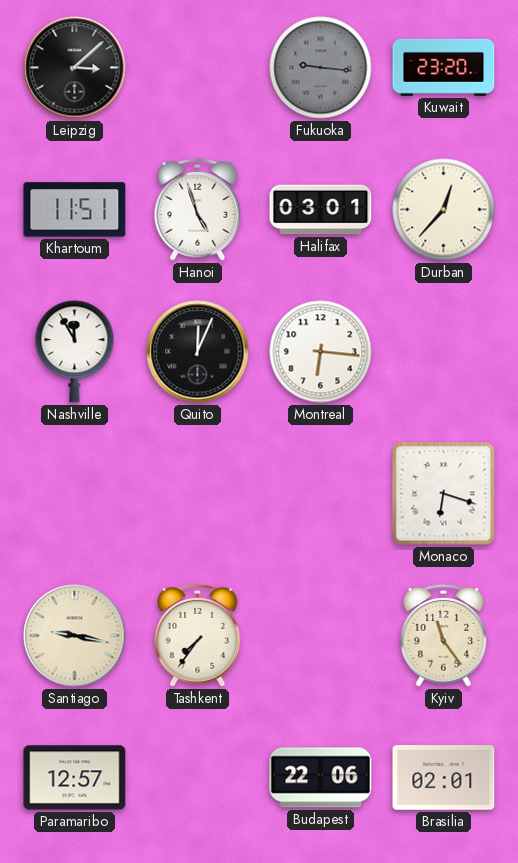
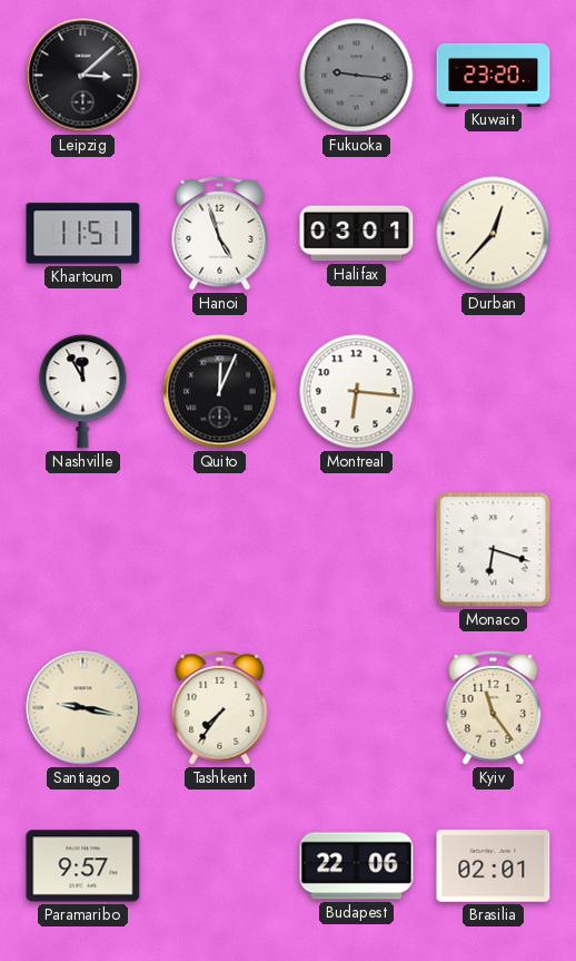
Paramaribo: 12:57 -> 9:57
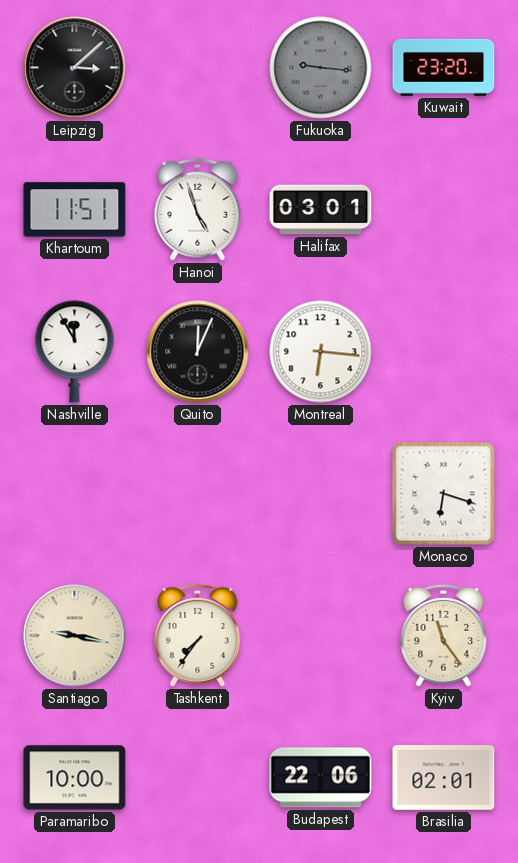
Durban: 12:37 -> none
Paramaribo: 9:57 -> 10:00
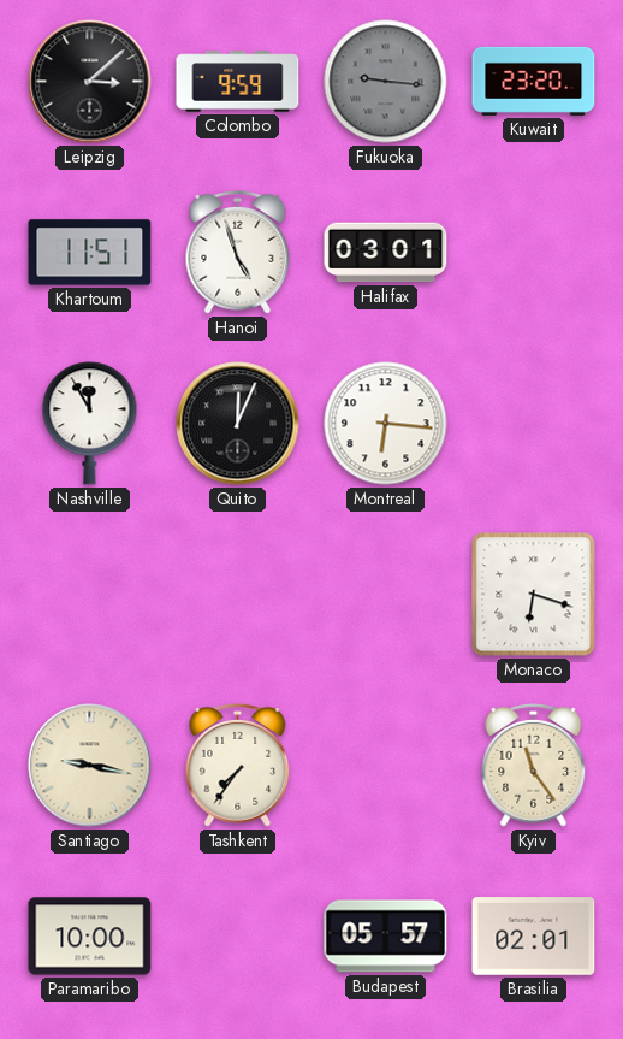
Colombo: none -> 9:59
Budapest: 22:06 -> 05:57
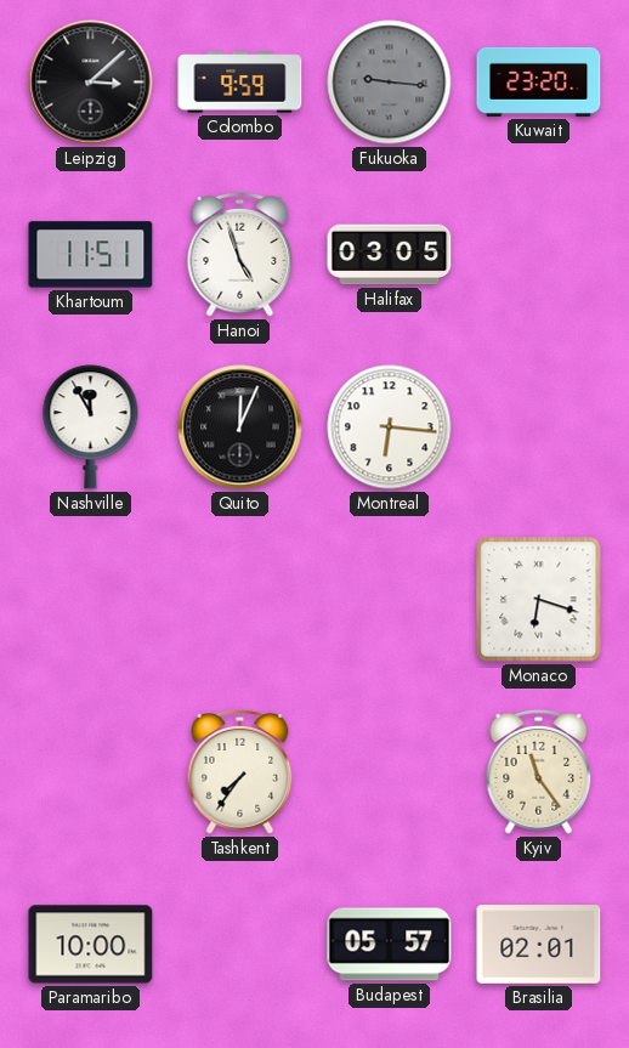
Halifax: 03:01 -> 03:05
Santiago: 9:17 -> none
